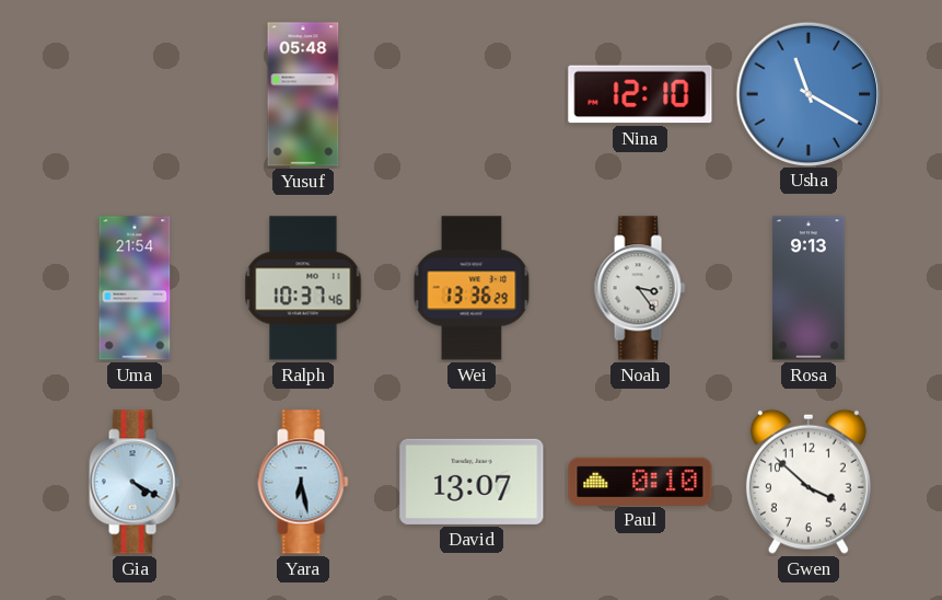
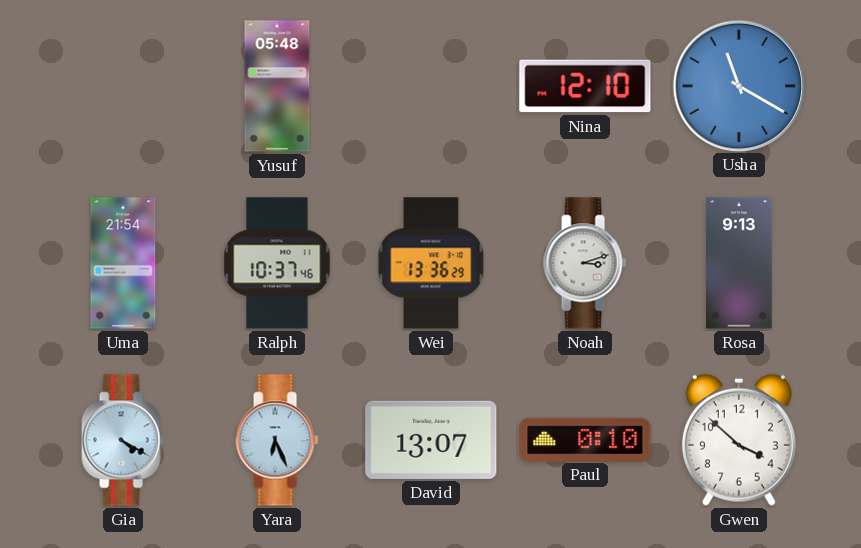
Noah: 3:24 -> 3:12
Yara: 6:28 -> 6:26
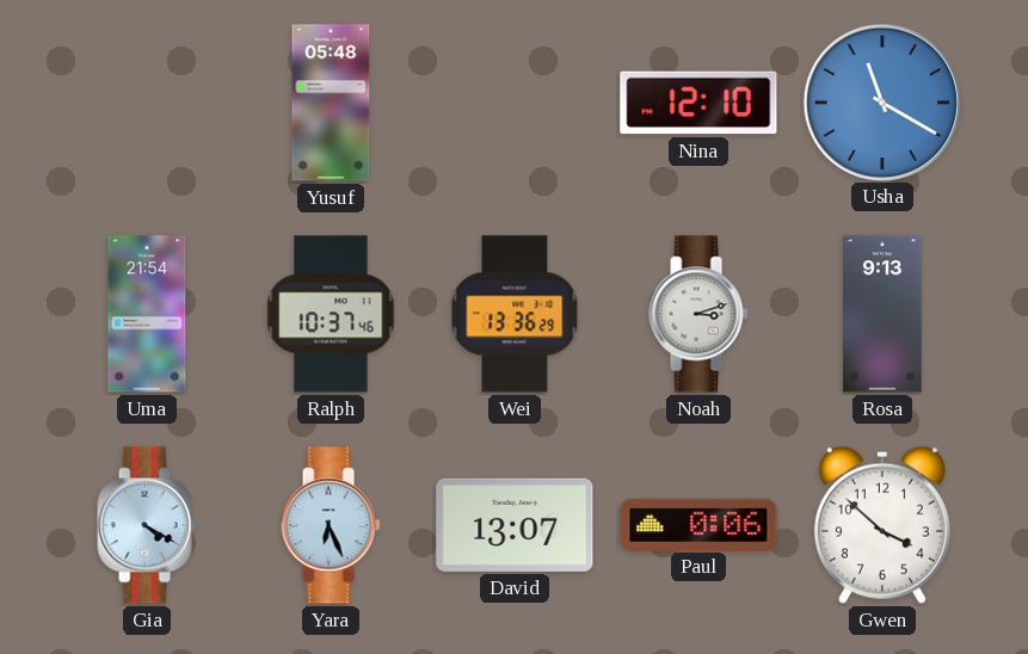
Paul: 0:10 -> 0:06
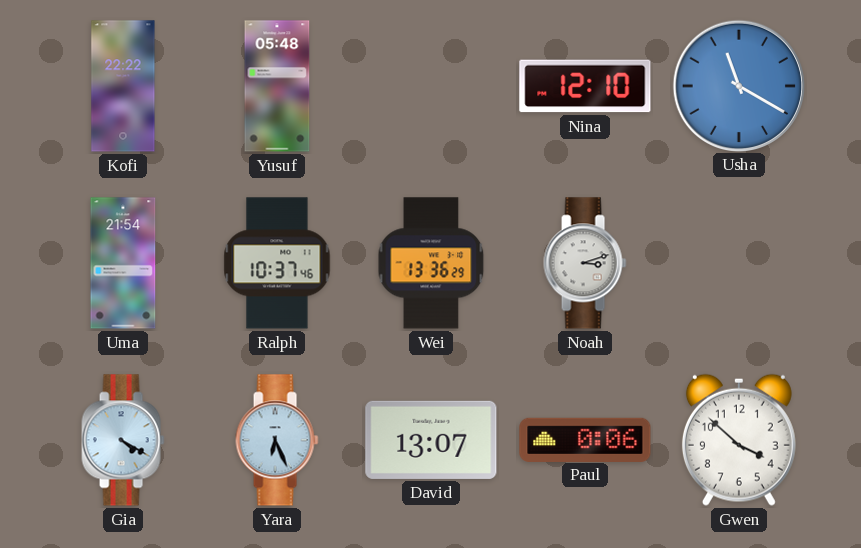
Kofi: none -> 22:22
Rosa: 9:13 -> none
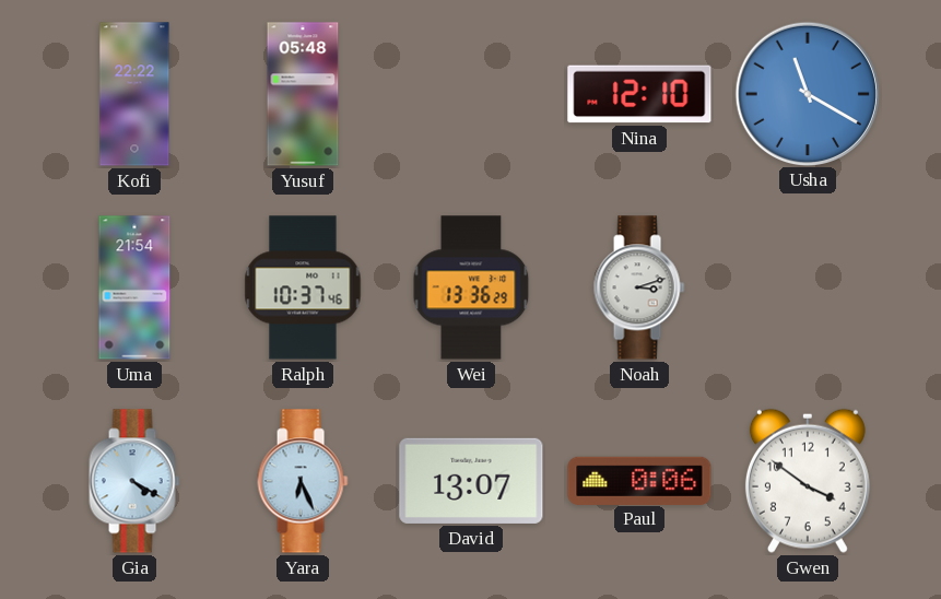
Gwen: 3:52 -> 3:51
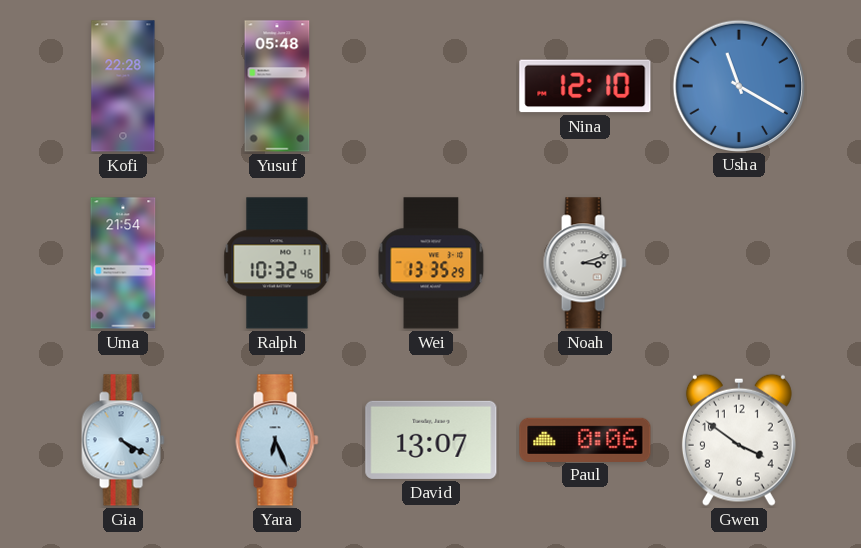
Kofi: 22:22 -> 22:28
Ralph: 10:37 -> 10:32
Wei: 13:36 -> 13:35
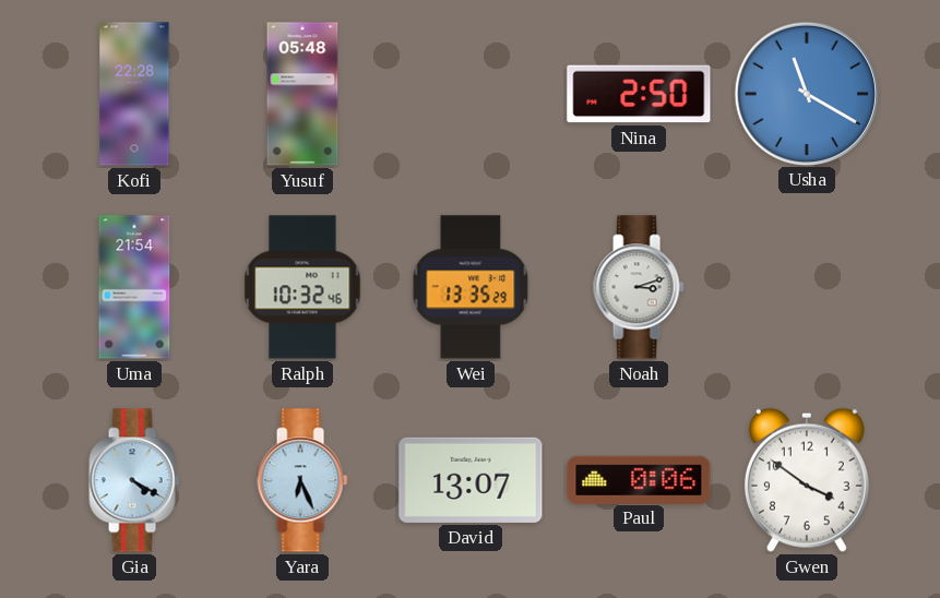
Nina: 12:10 -> 2:50
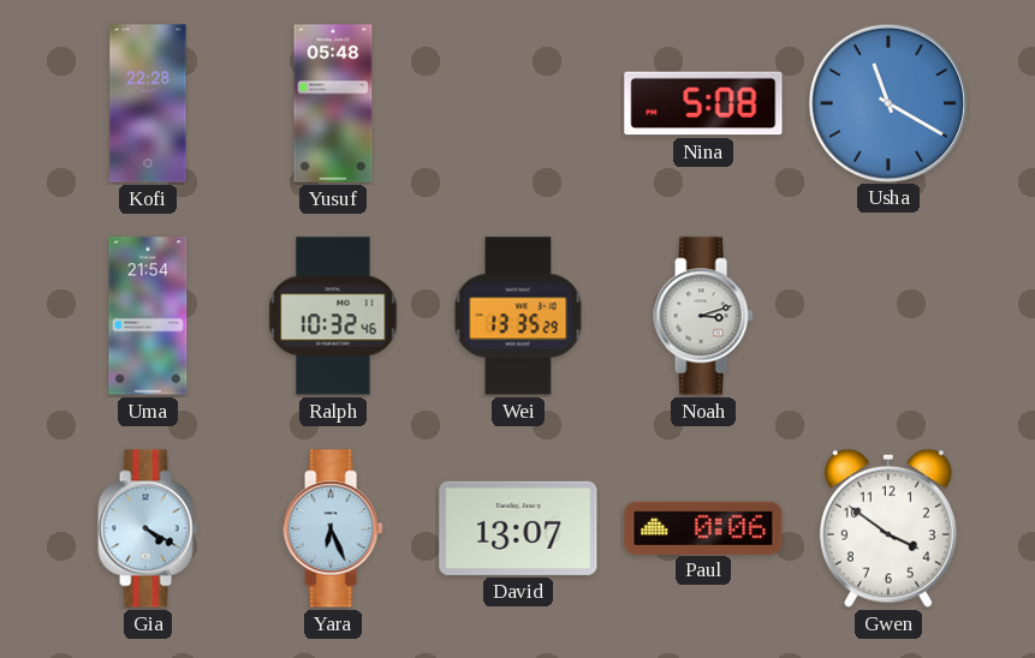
Nina: 2:50 -> 5:08
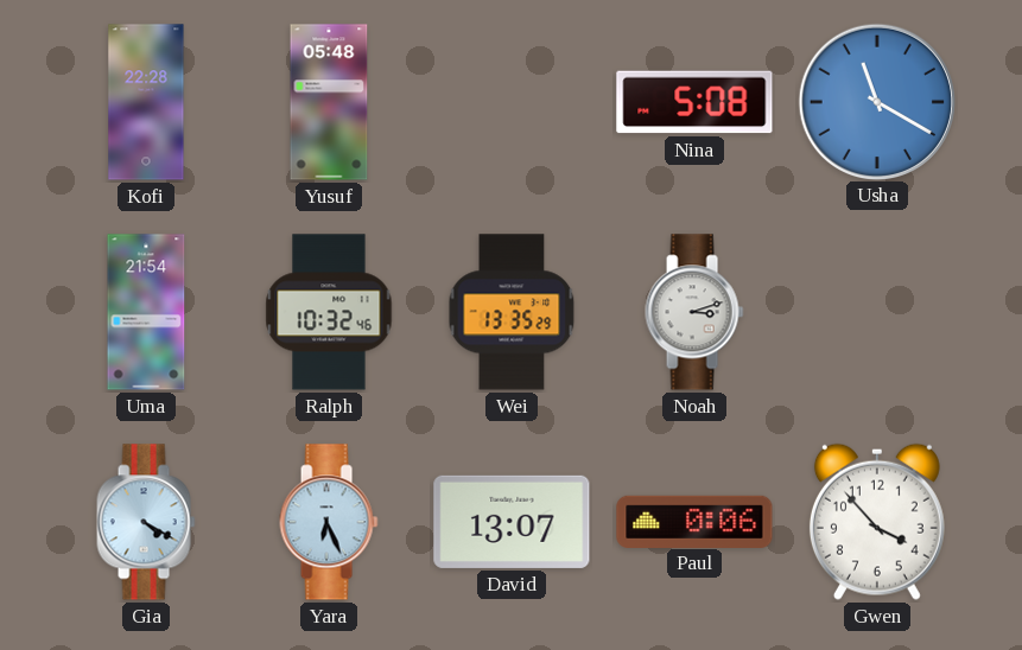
Gwen: 3:51 -> 3:53
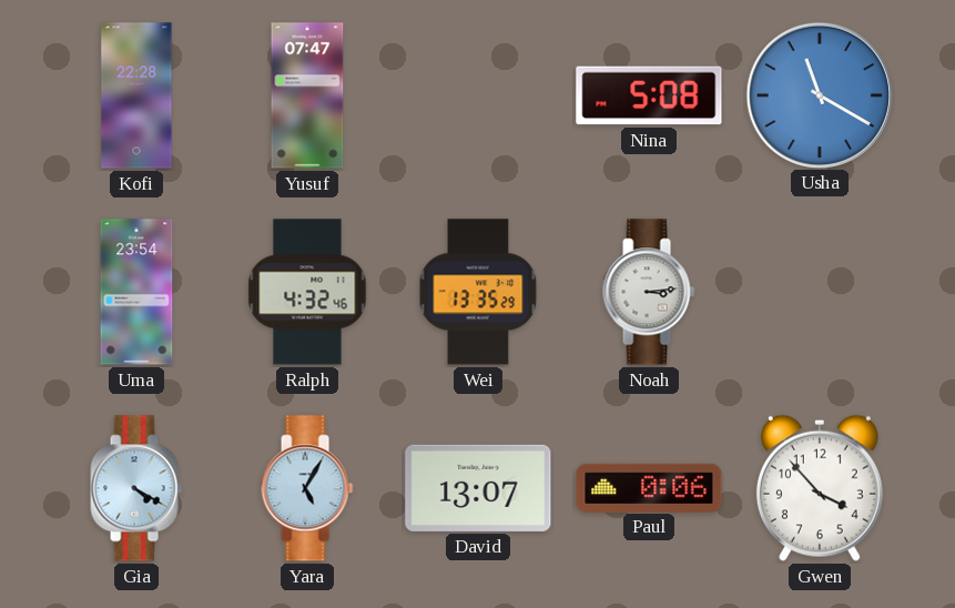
Yusuf: 05:48 -> 07:47
Uma: 21:54 -> 23:54
Ralph: 10:32 -> 4:32
Noah: 3:12 -> 3:14
Yara: 6:26 -> 5:05
